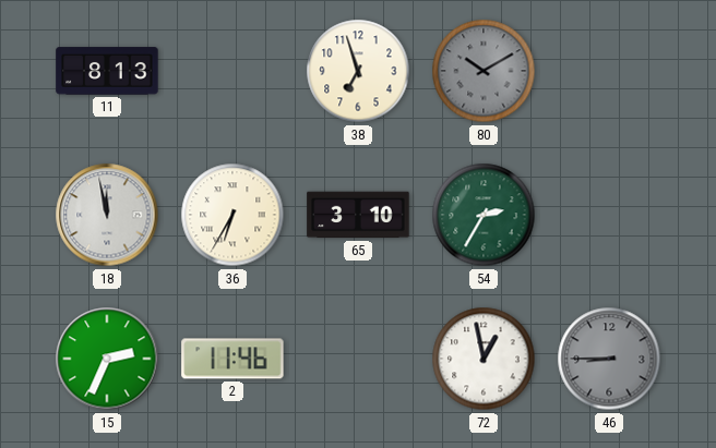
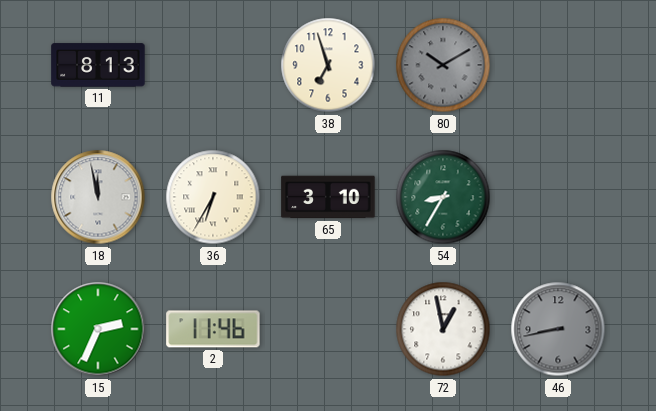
54: 2:35 -> 8:35
46: 8:45 -> 8:43
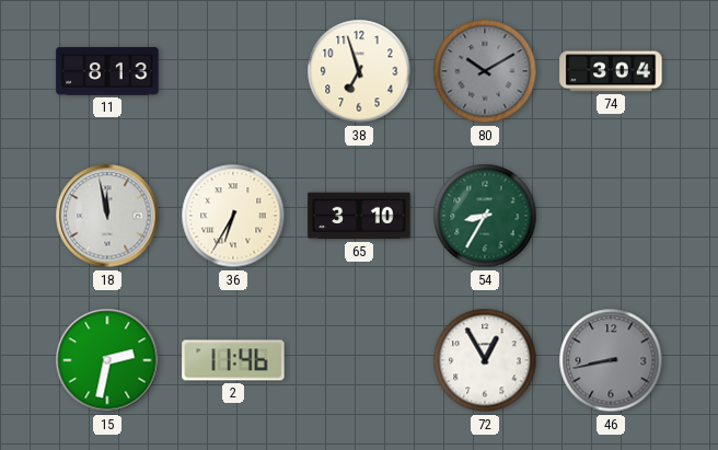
74: none -> 3:04
15: 2:34 -> 2:32
72: 12:58 -> 12:55
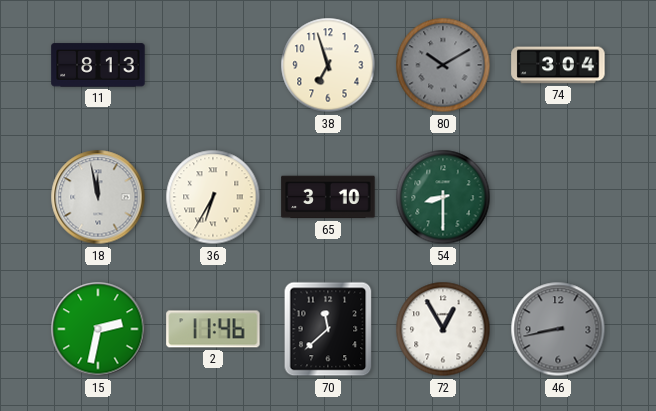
54: 8:35 -> 8:30
70: none -> 11:38
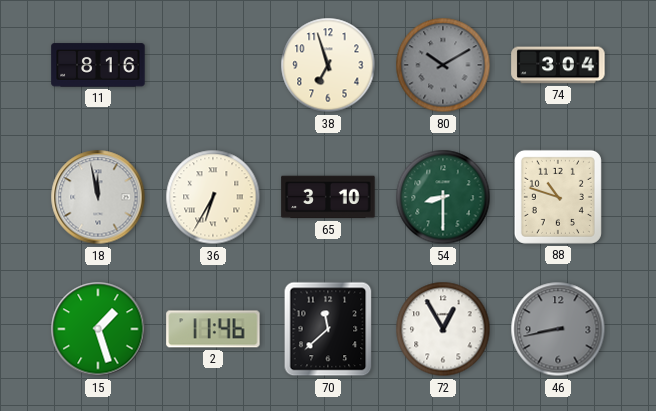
11: 8:13 -> 8:16
88: none -> 10:48
15: 2:32 -> 1:27
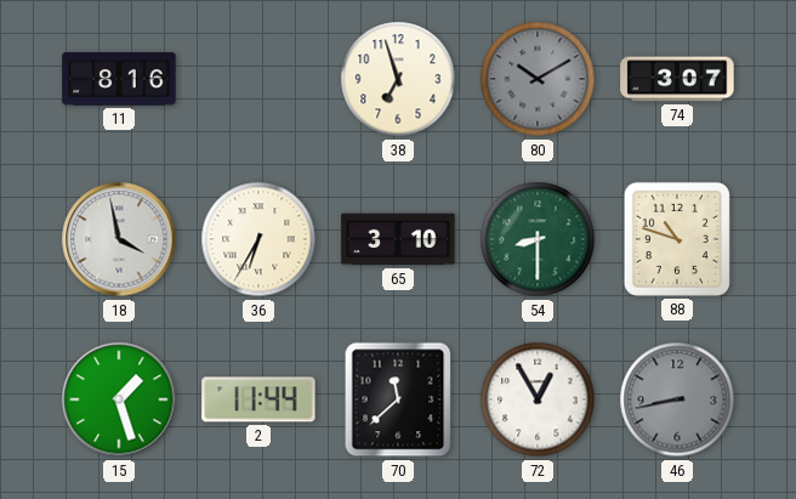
74: 3:04 -> 3:07
18: 11:58 -> 3:58
2: 11:46 -> 11:44
